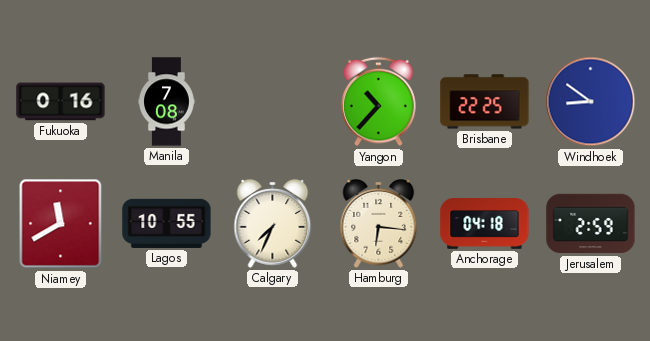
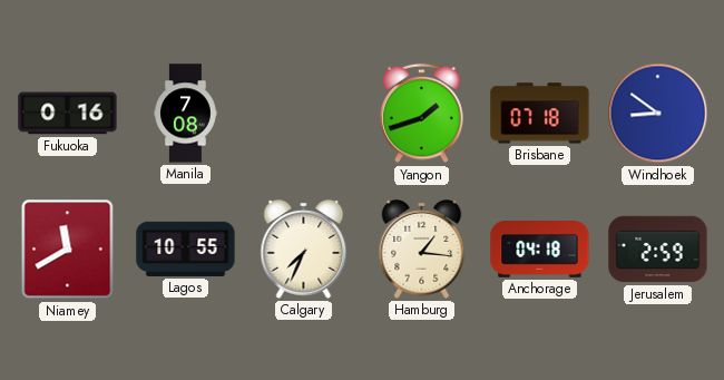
Yangon: 10:37 -> 1:42
Brisbane: 22:25 -> 07:18
Hamburg: 6:16 -> 1:16
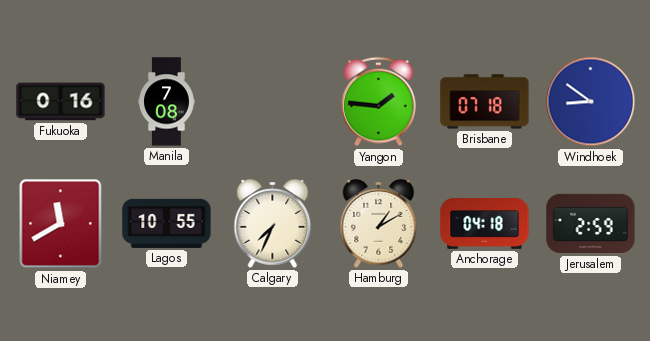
Yangon: 1:42 -> 1:46
Hamburg: 1:16 -> 1:10
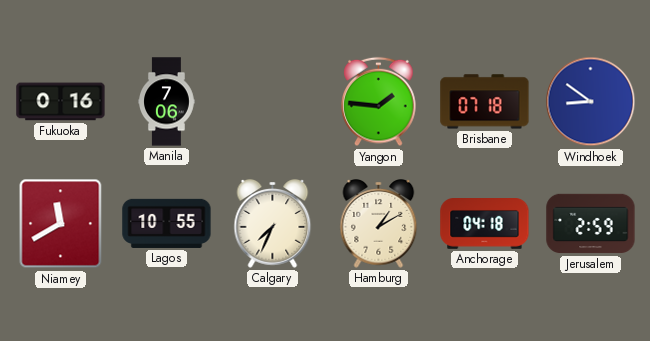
Manila: 7:08 -> 7:06
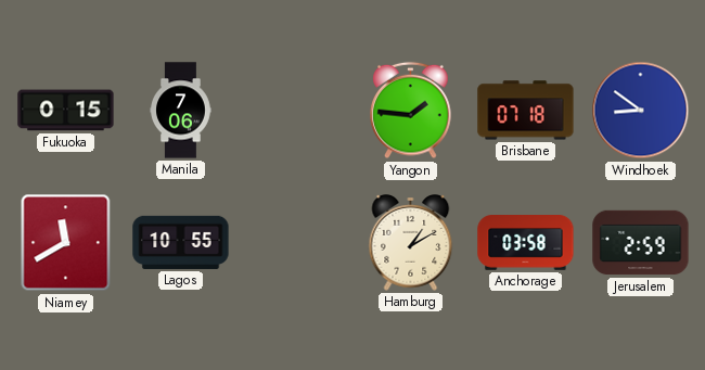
Fukuoka: 0:16 -> 0:15
Calgary: 7:34 -> none
Anchorage: 04:18 -> 03:58
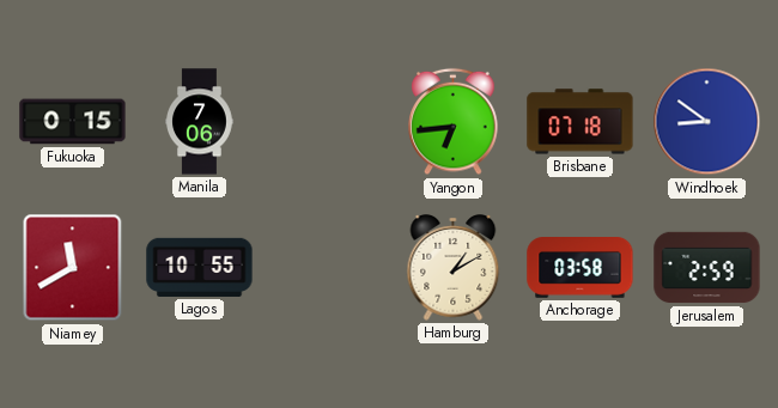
Yangon: 1:46 -> 6:44
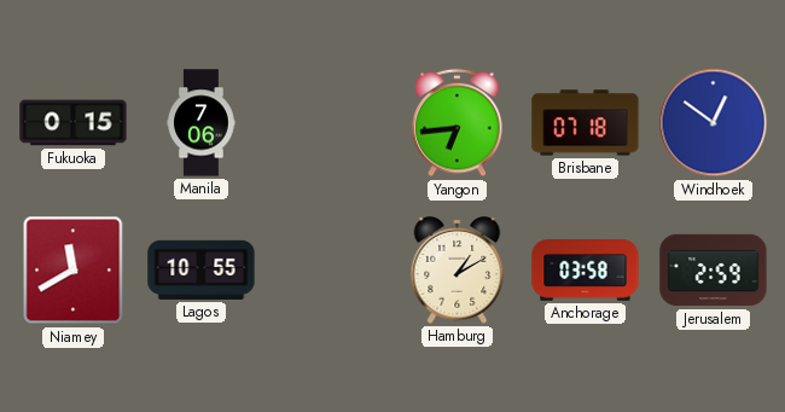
Windhoek: 8:51 -> 12:51
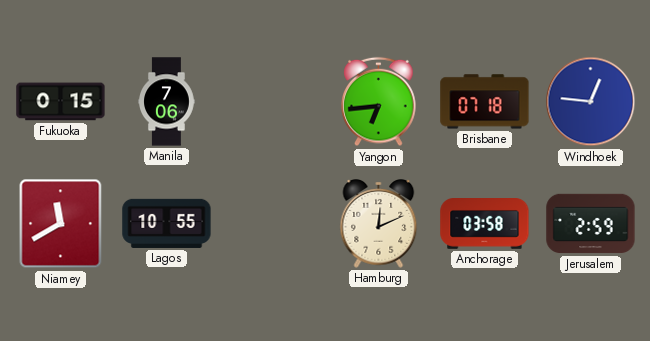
Windhoek: 12:51 -> 12:46
Hamburg: 1:10 -> 12:11
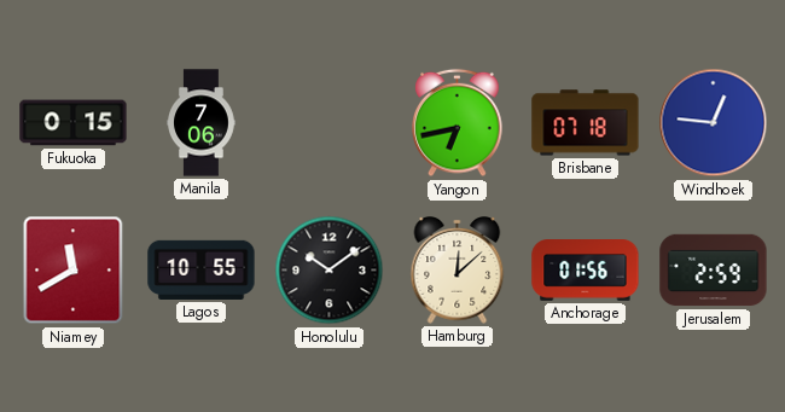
Yangon: 6:44 -> 6:43
Honolulu: none -> 10:09
Hamburg: 12:11 -> 12:08
Anchorage: 03:58 -> 01:56
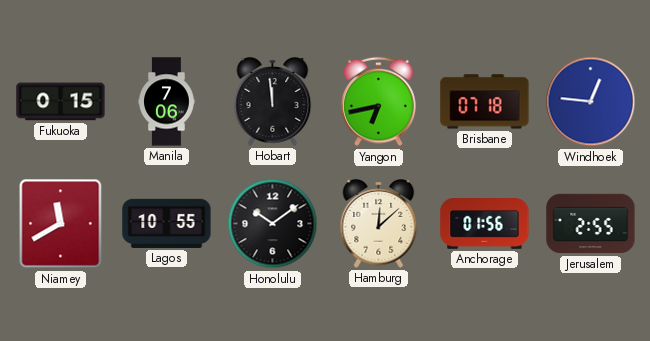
Hobart: none -> 11:59
Jerusalem: 2:59 -> 2:55
